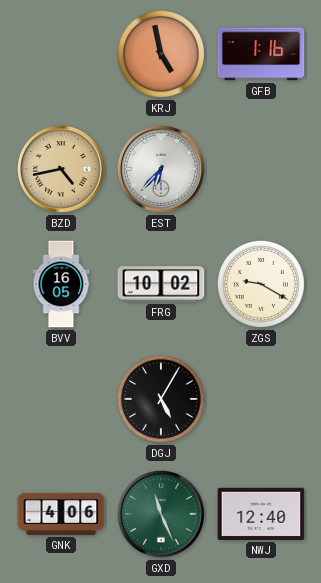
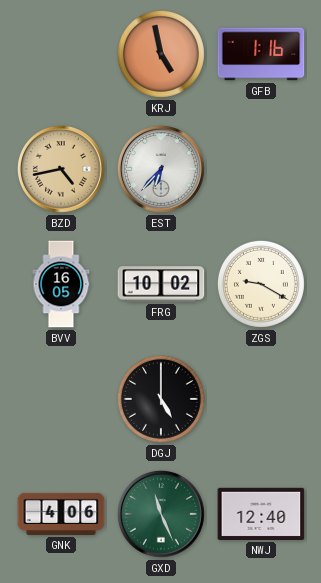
DGJ: 5:05 -> 5:00
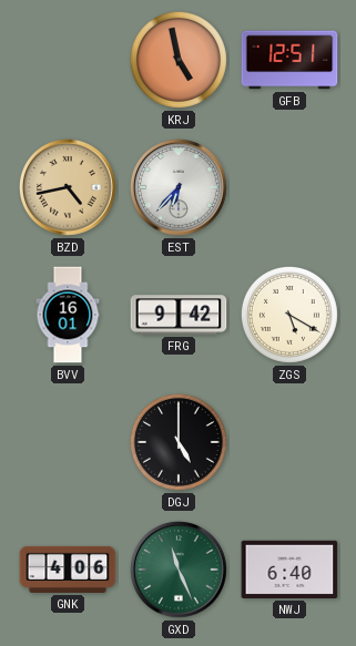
GFB: 1:16 -> 12:51
BVV: 16:05 -> 16:01
FRG: 10:02 -> 9:42
ZGS: 9:20 -> 5:20
NWJ: 12:40 -> 6:40
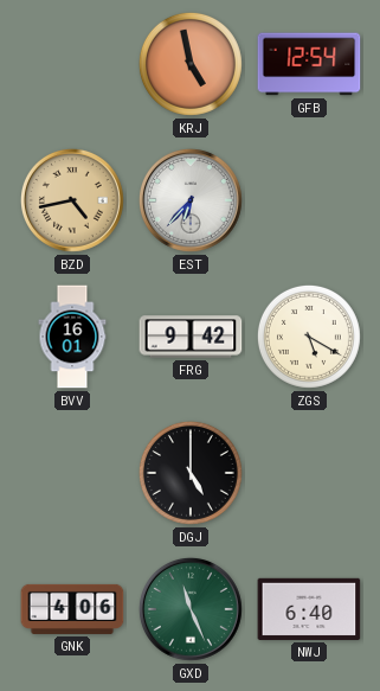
GFB: 12:51 -> 12:54
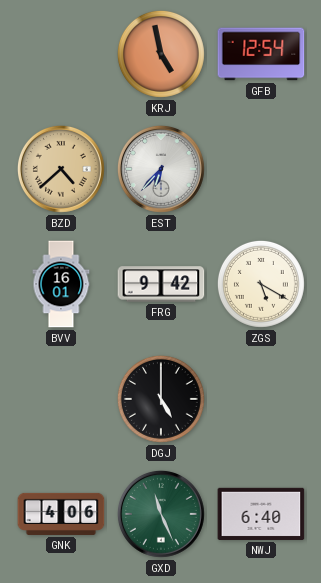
BZD: 4:43 -> 4:38
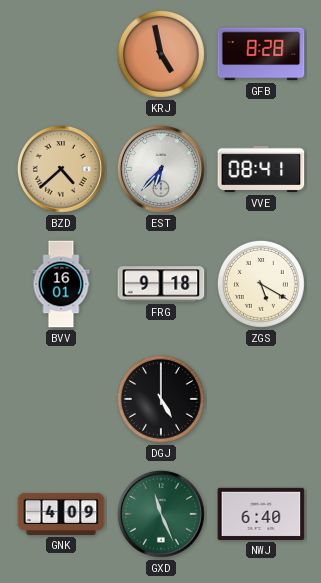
GFB: 12:54 -> 8:28
VVE: none -> 08:41
FRG: 9:42 -> 9:18
GNK: 4:06 -> 4:09
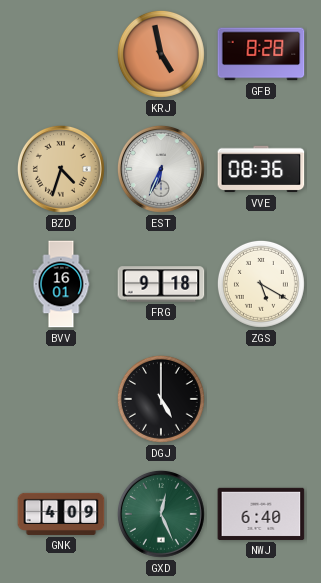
BZD: 4:38 -> 4:33
EST: 6:37 -> 6:34
VVE: 08:41 -> 08:36
GXD: 11:26 -> 12:26
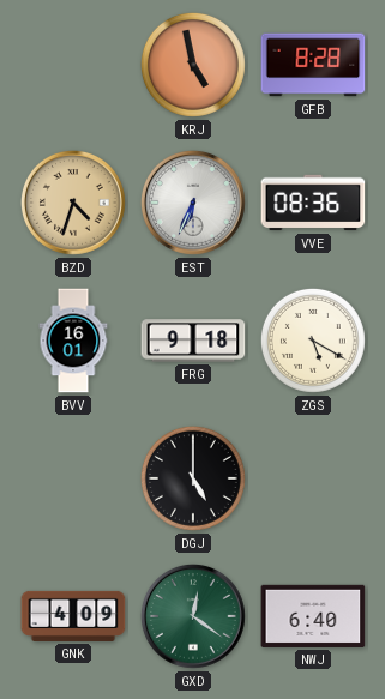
GXD: 12:26 -> 12:21
